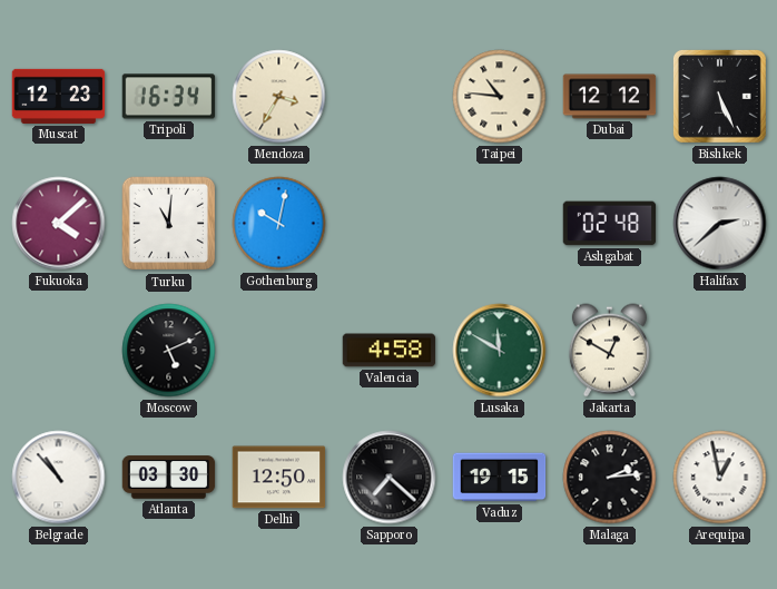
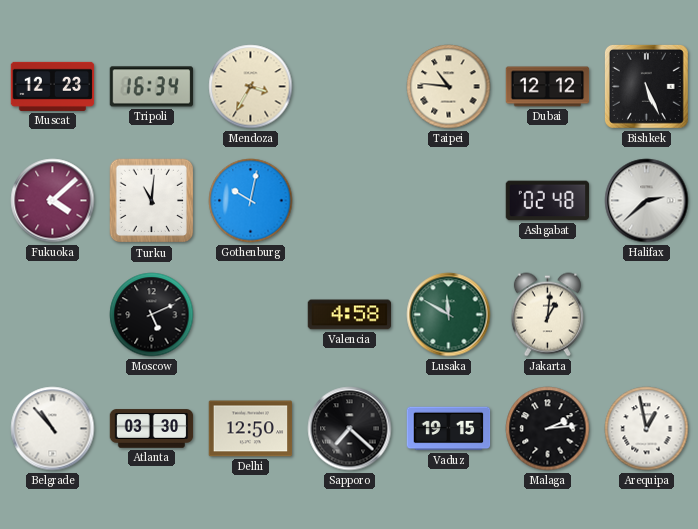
Jakarta: 12:50 -> 1:01
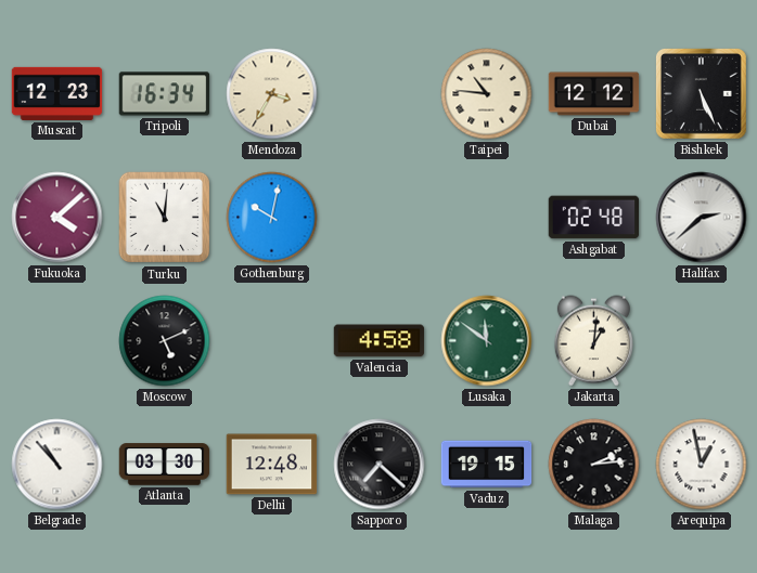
Lusaka: 11:50 -> 11:51
Delhi: 12:50 -> 12:48
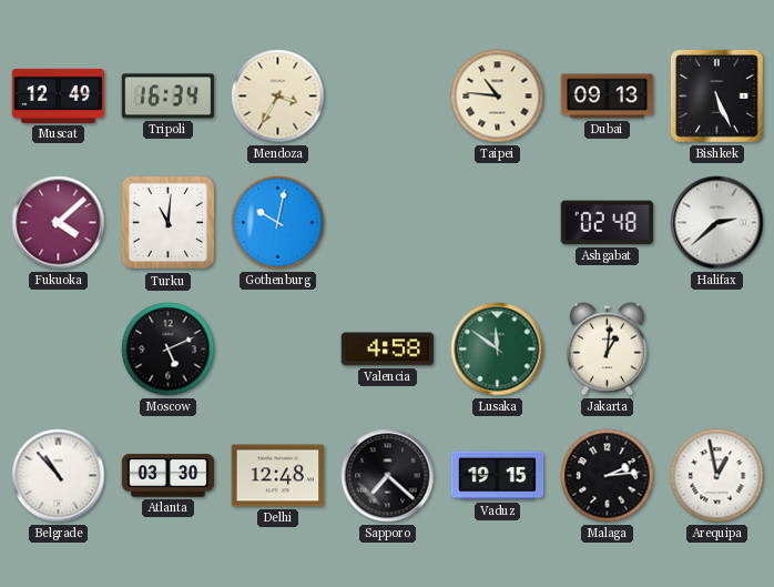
Muscat: 12:23 -> 12:49
Dubai: 12:12 -> 09:13
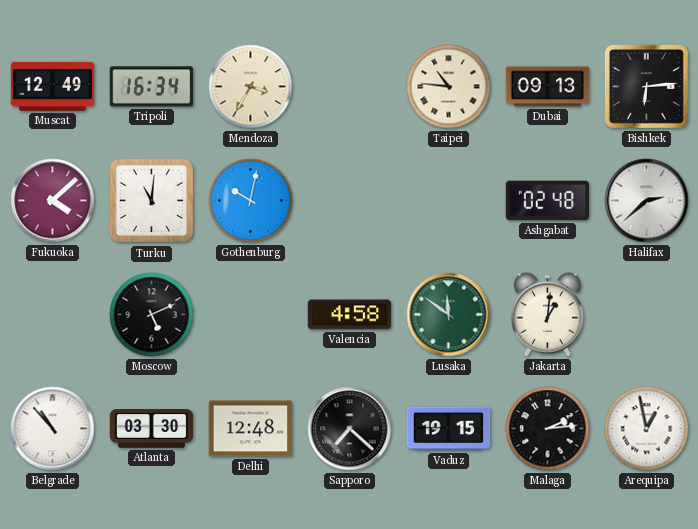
Bishkek: 5:26 -> 6:14
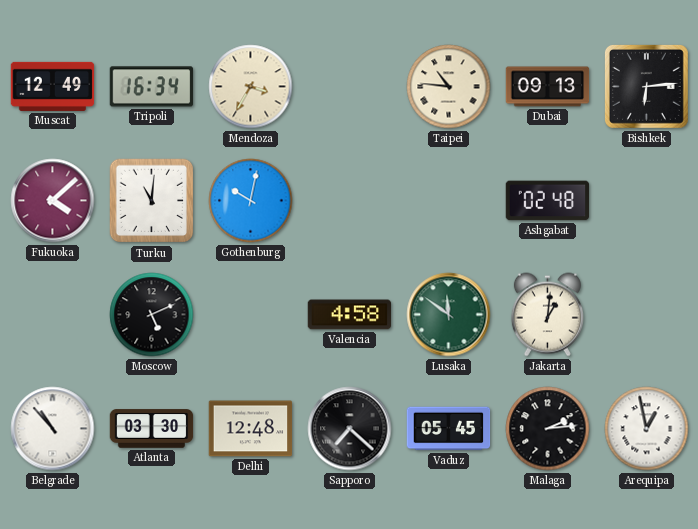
Halifax: 2:38 -> none
Vaduz: 19:15 -> 05:45
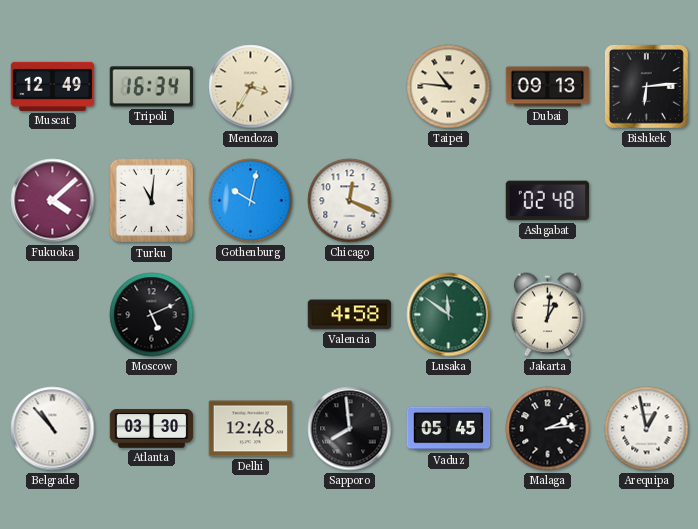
Chicago: none -> 12:19
Sapporo: 7:22 -> 7:59
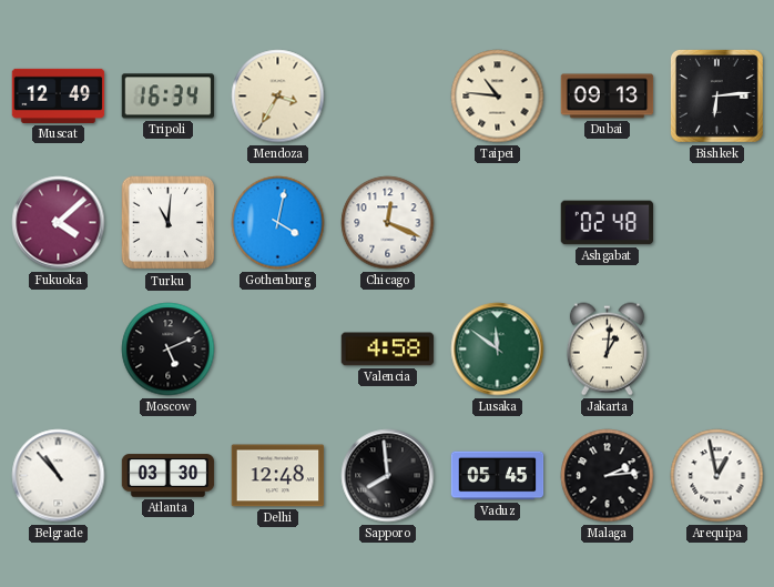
Gothenburg: 10:02 -> 4:02
